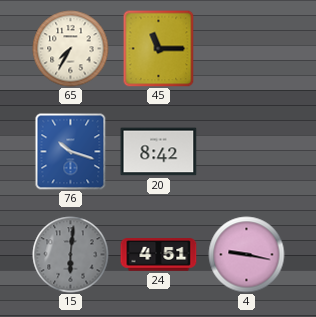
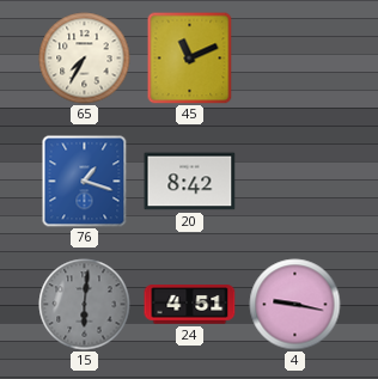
45: 11:15 -> 11:11
76: 10:18 -> 1:18
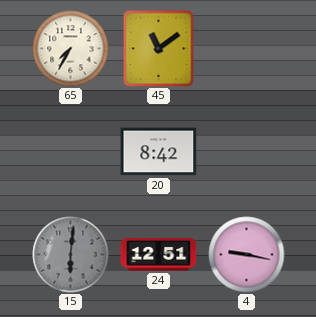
45: 11:11 -> 11:09
76: 1:18 -> none
24: 4:51 -> 12:51
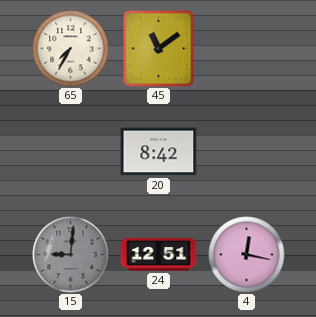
15: 6:01 -> 9:01
4: 9:17 -> 12:17
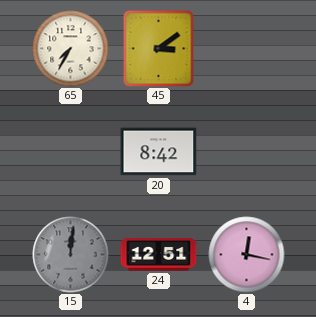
45: 11:09 -> 3:09
15: 9:01 -> 12:01
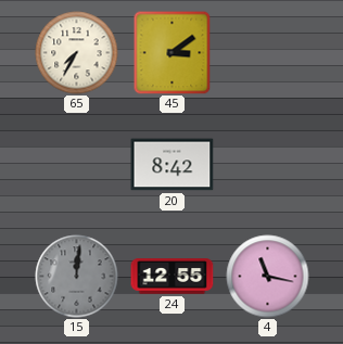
24: 12:51 -> 12:55
4: 12:17 -> 11:17
